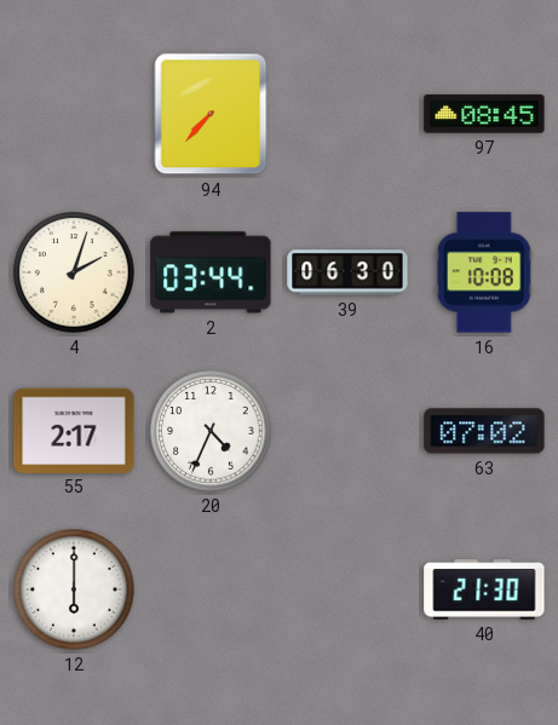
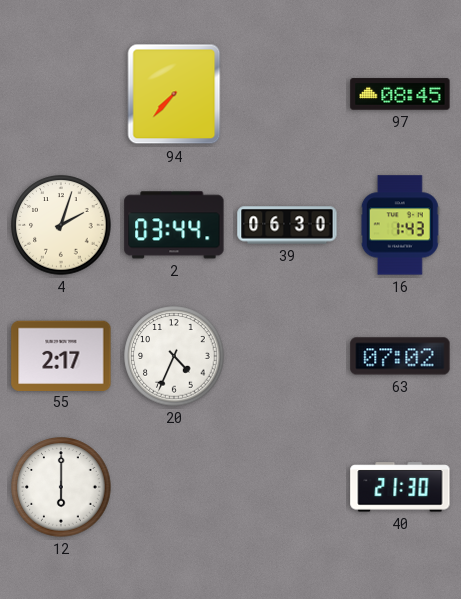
16: 10:08 -> 1:43
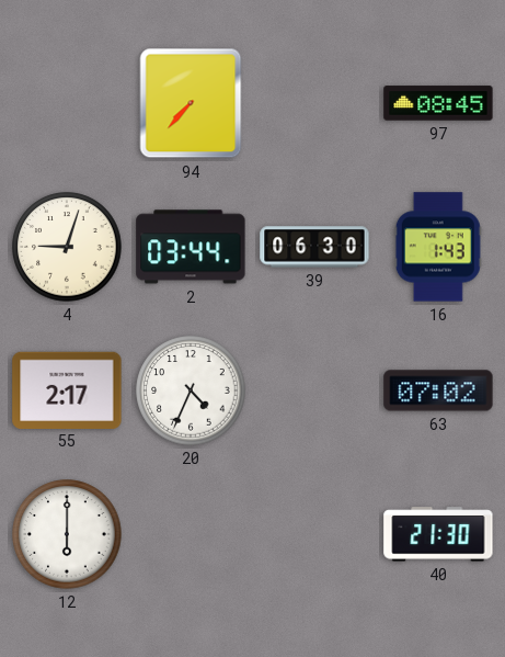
4: 2:03 -> 9:03
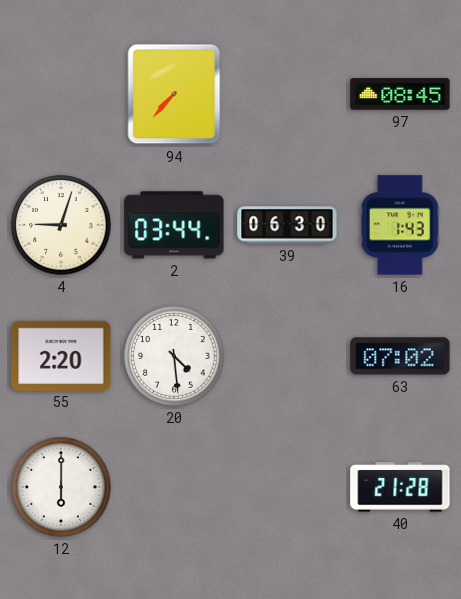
55: 2:17 -> 2:20
20: 4:34 -> 4:29
40: 21:30 -> 21:28
